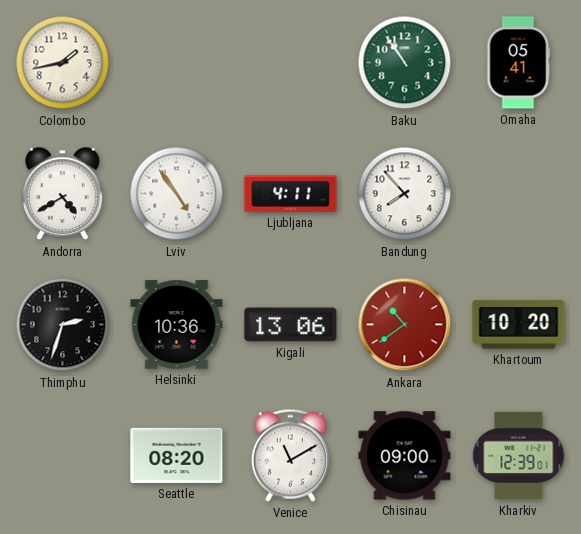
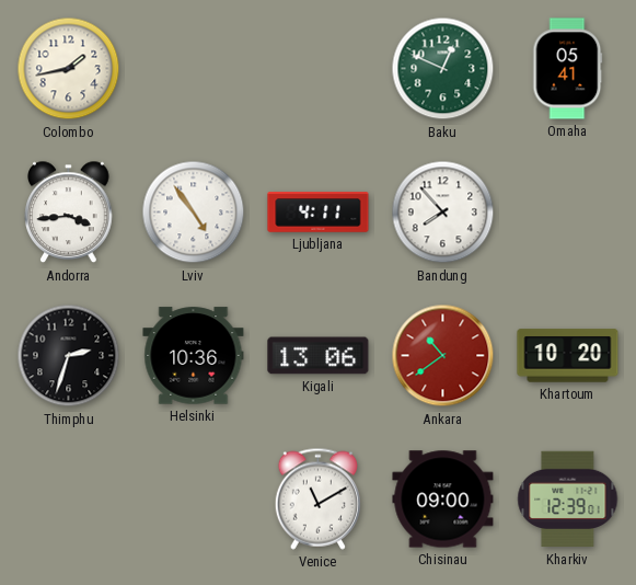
Baku: 10:54 -> 12:49
Andorra: 4:40 -> 3:44
Seattle: 08:20 -> none
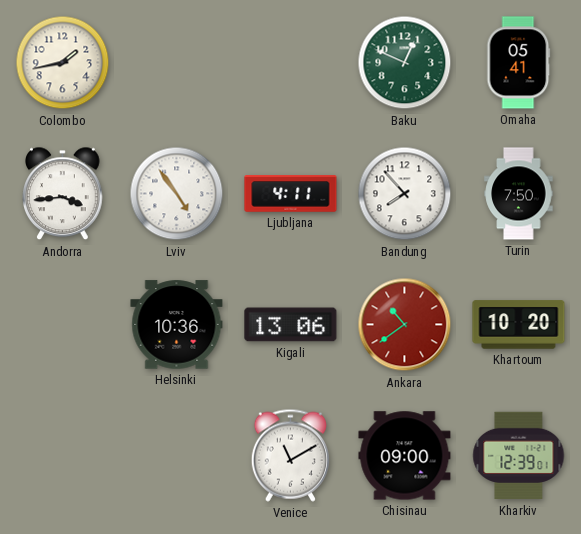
Turin: none -> 7:50
Thimphu: 2:33 -> none
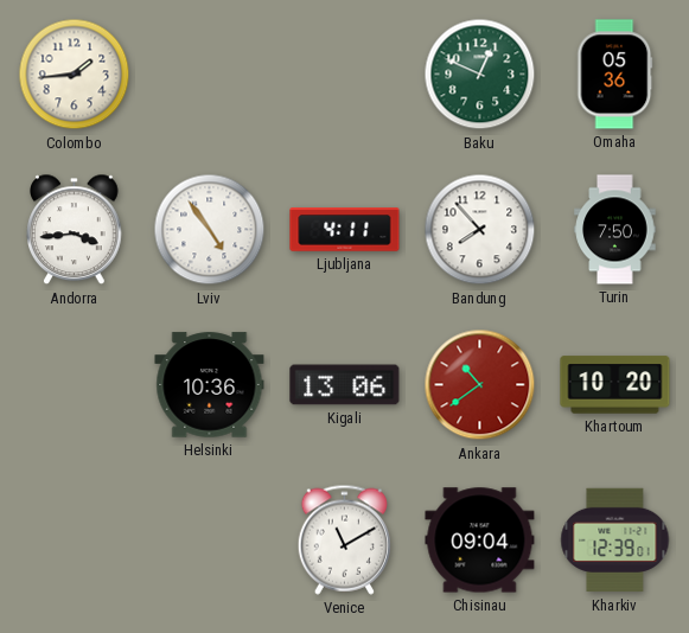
Colombo: 1:43 -> 1:44
Omaha: 05:41 -> 05:36
Chisinau: 09:00 -> 09:04
